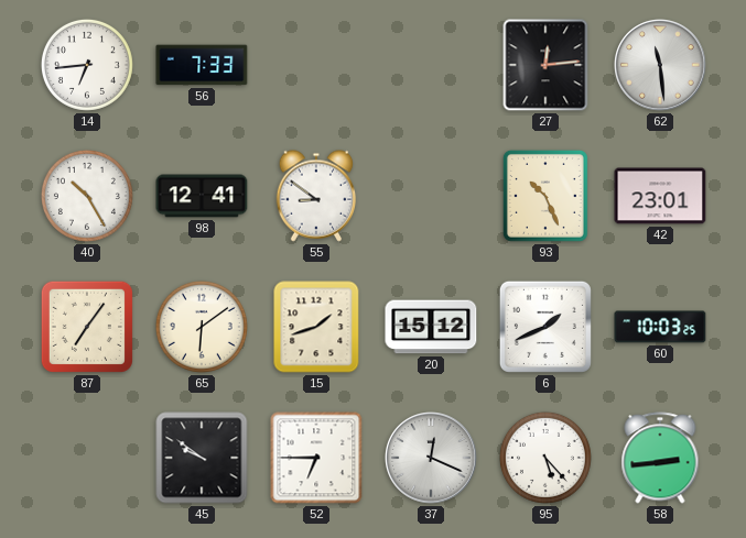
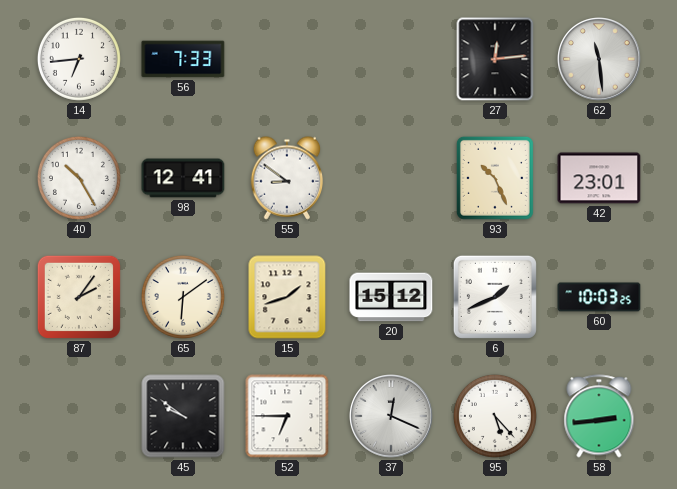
87: 7:06 -> 2:06
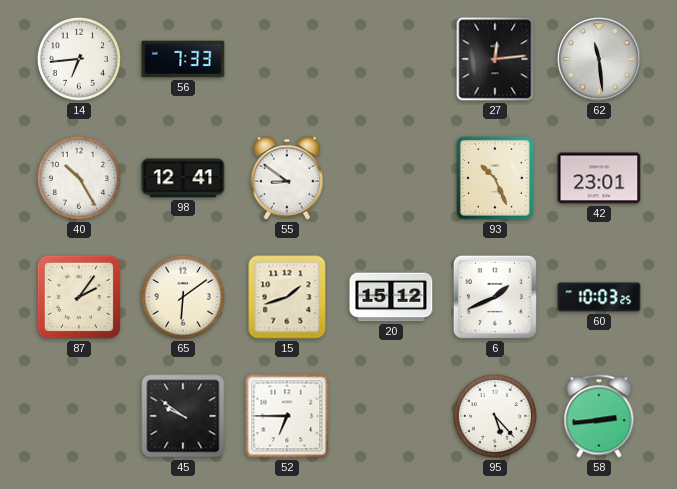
37: 12:19 -> none
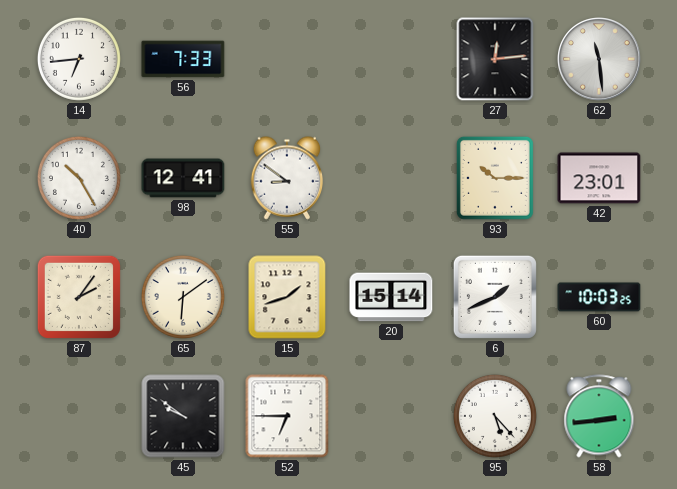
93: 10:26 -> 10:15
20: 15:12 -> 15:14
